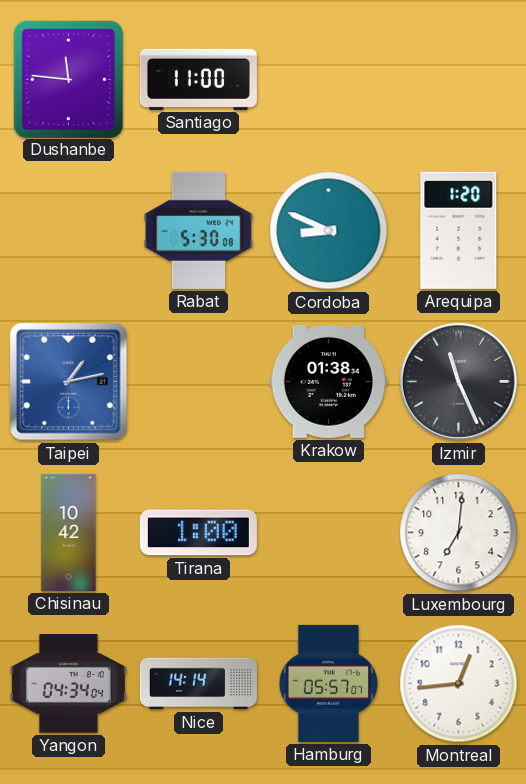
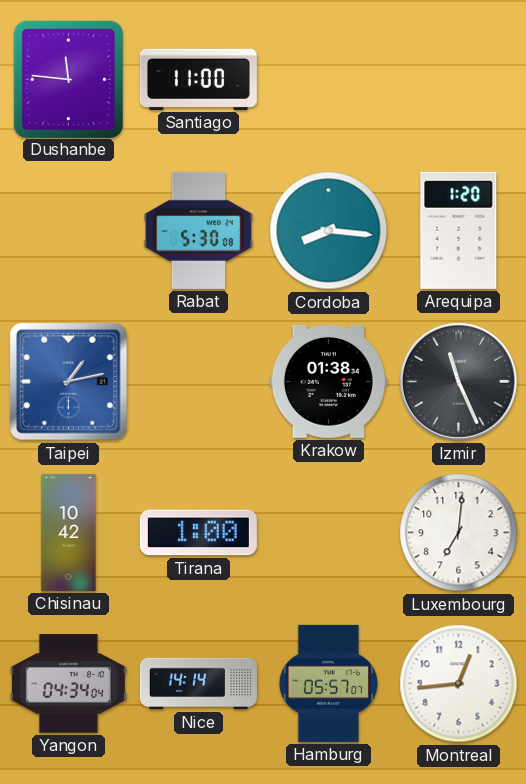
Cordoba: 8:49 -> 8:16
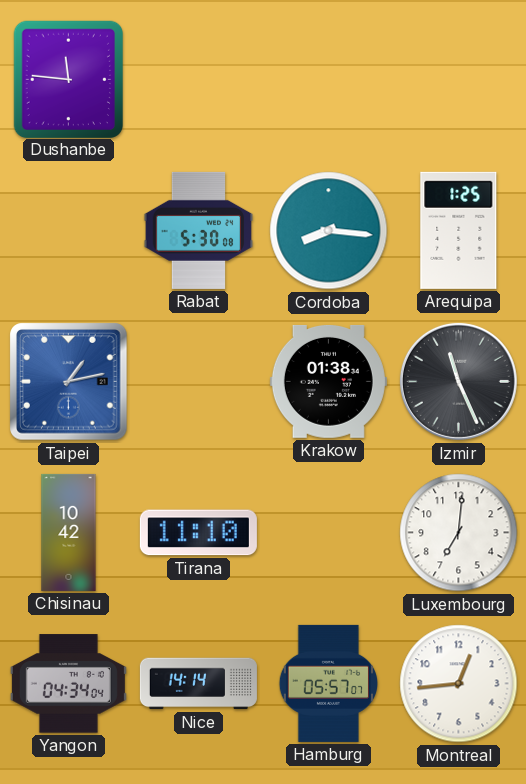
Santiago: 11:00 -> none
Arequipa: 1:20 -> 1:25
Tirana: 1:00 -> 11:10
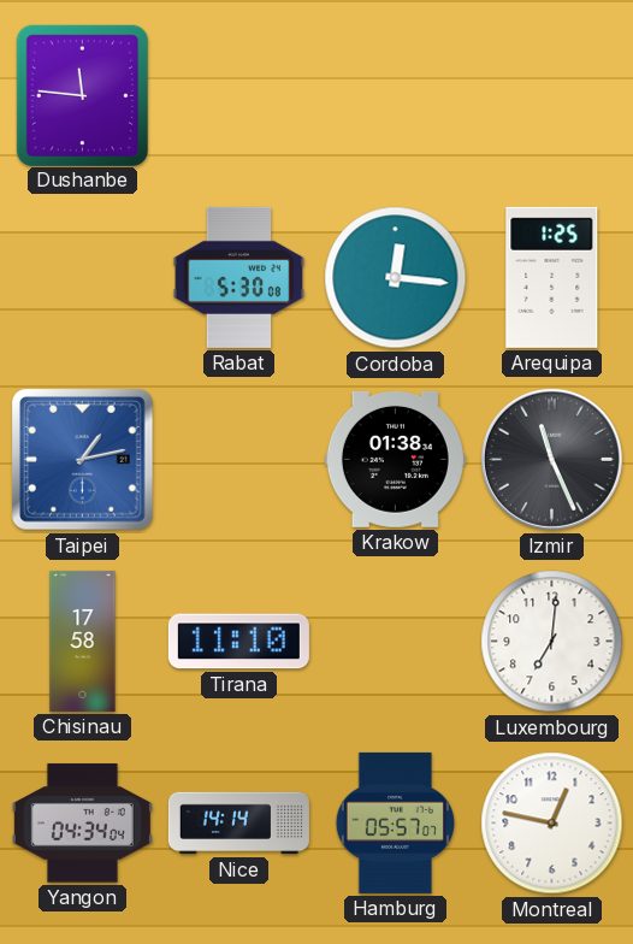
Cordoba: 8:16 -> 12:16
Chisinau: 10:42 -> 17:58
Montreal: 12:44 -> 12:47
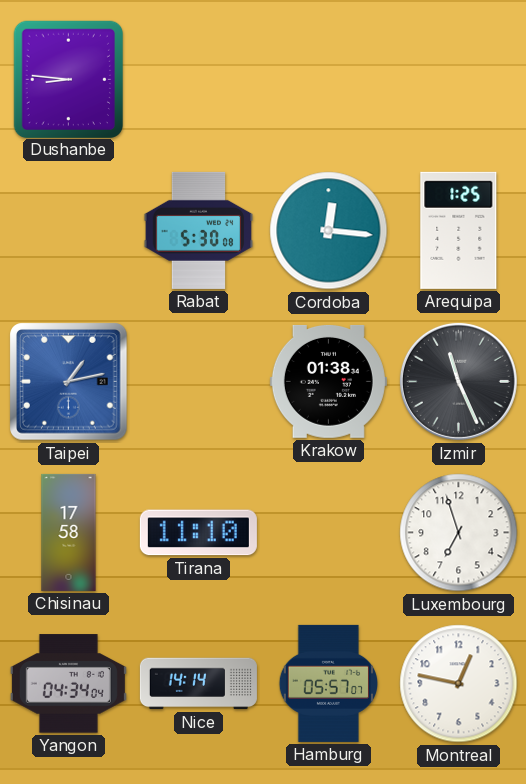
Dushanbe: 11:46 -> 8:46
Luxembourg: 7:01 -> 6:57
